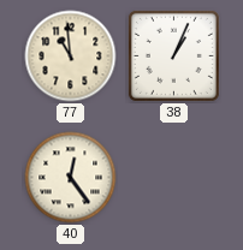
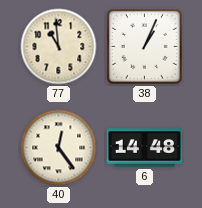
6: none -> 14:48
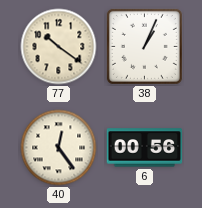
77: 10:59 -> 10:21
6: 14:48 -> 00:56
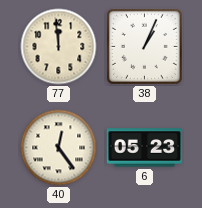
77: 10:21 -> 11:59
6: 00:56 -> 05:23
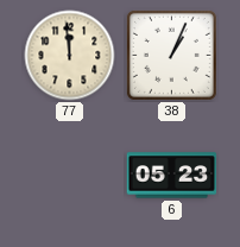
40: 12:24 -> none
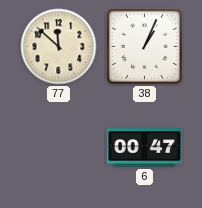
77: 11:59 -> 11:52
6: 05:23 -> 00:47
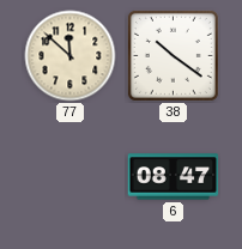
38: 1:04 -> 10:21
6: 00:47 -> 08:47
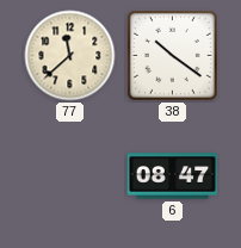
77: 11:52 -> 11:38
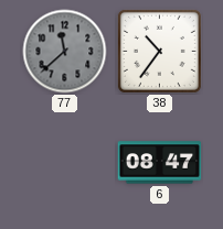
77 dial: cream -> grey
38: 10:21 -> 10:36
